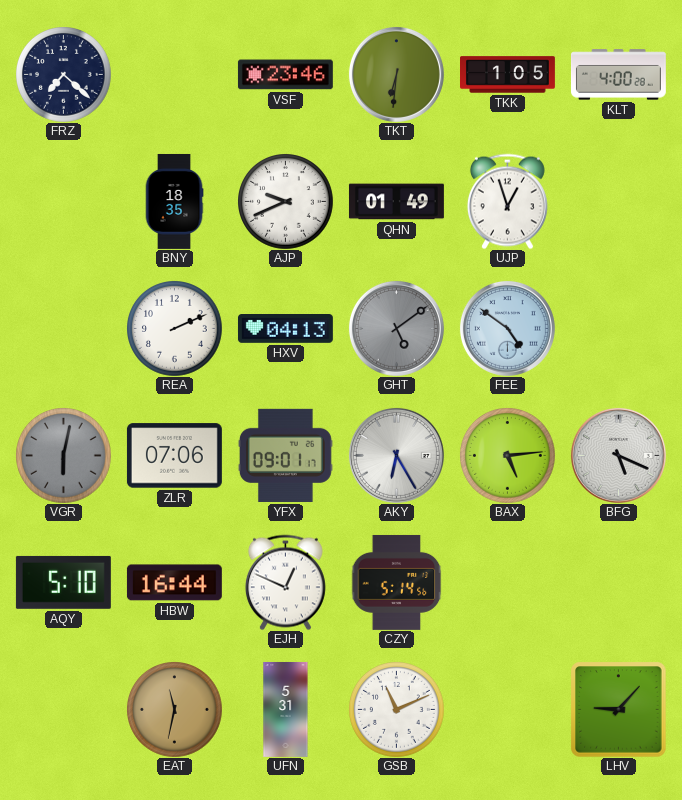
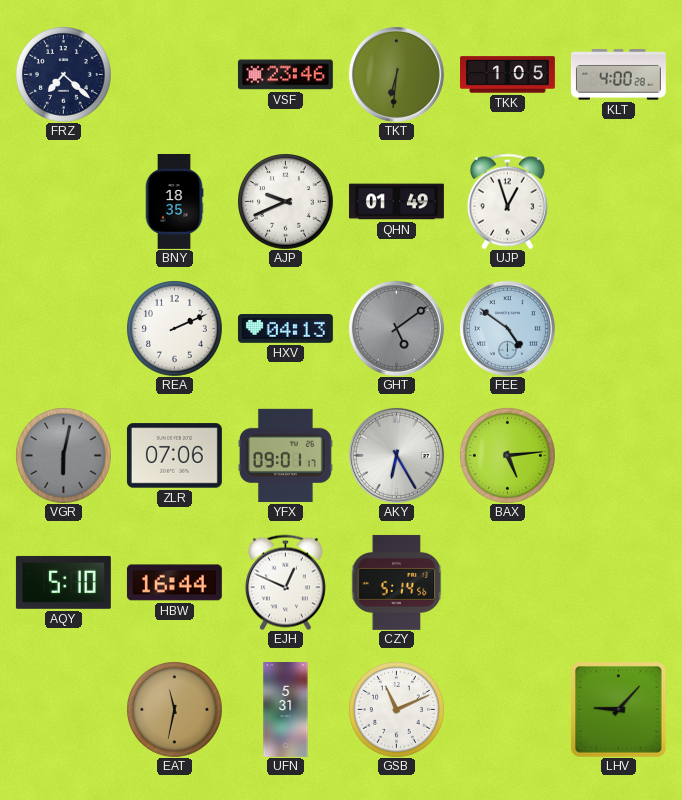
BFG: 5:19 -> none
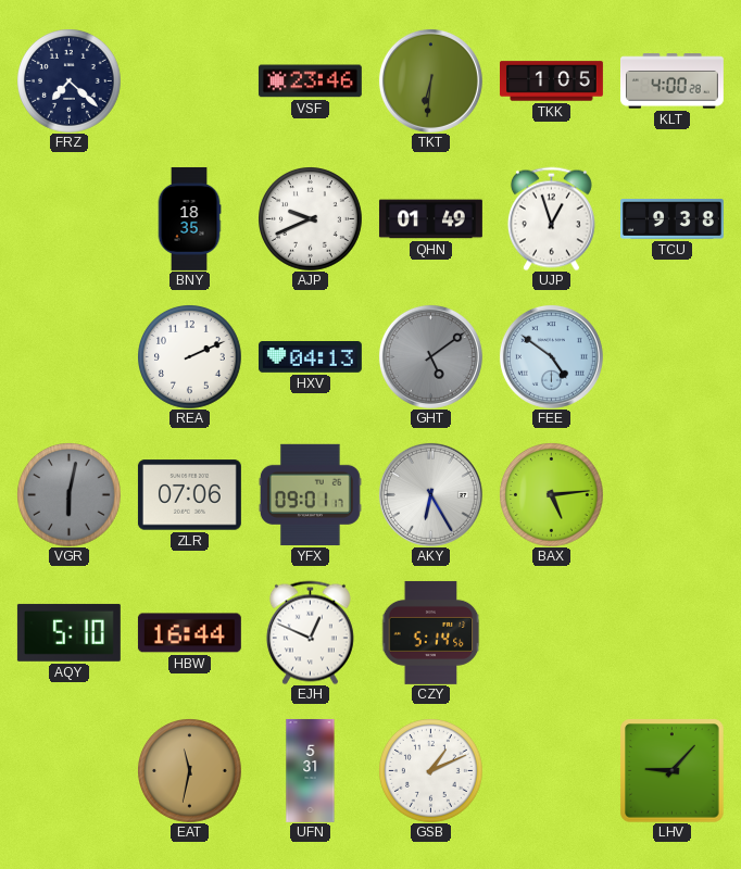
TCU: none -> 9:38
GSB: 11:11 -> 1:11
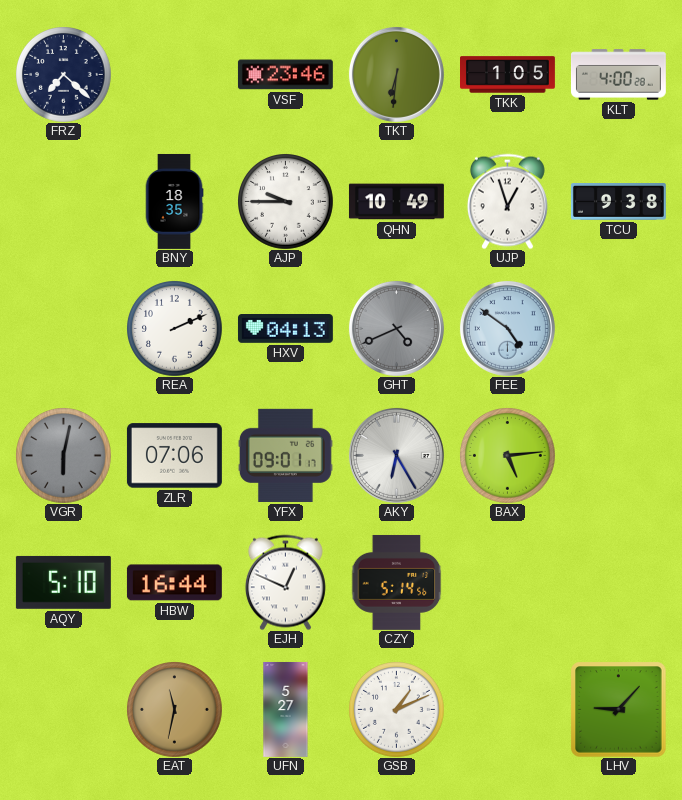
AJP: 9:41 -> 9:45
QHN: 01:49 -> 10:49
GHT: 5:09 -> 4:41
UFN: 5:31 -> 5:27
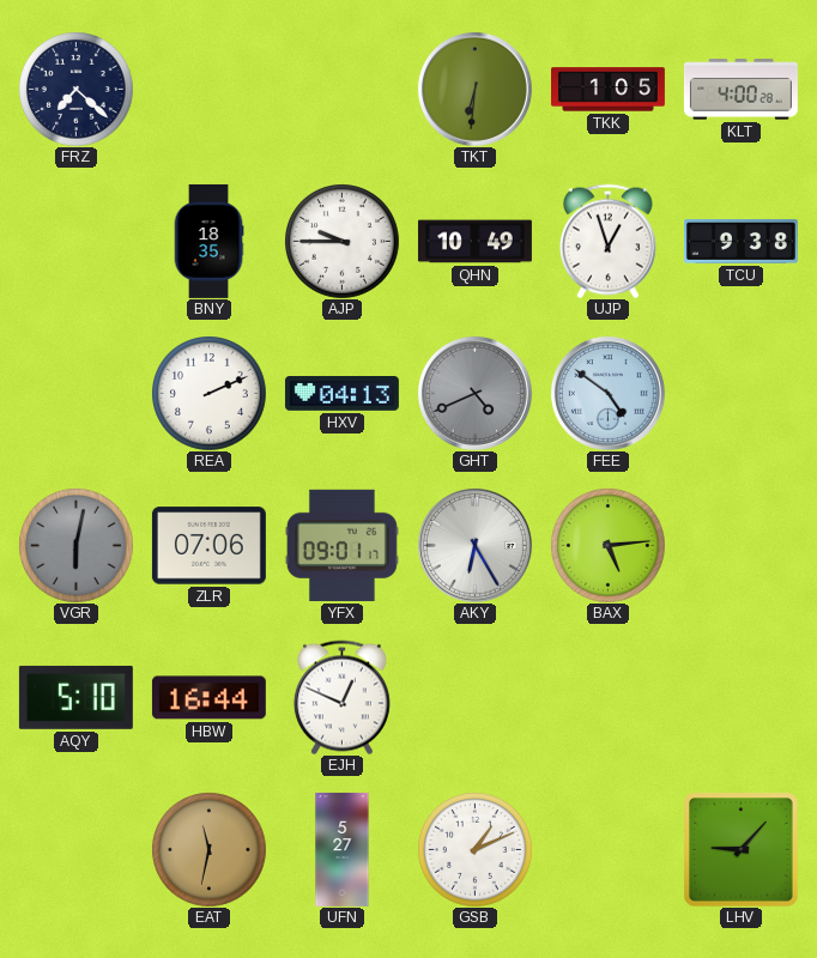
VSF: 23:46 -> none
CZY: 5:14 -> none
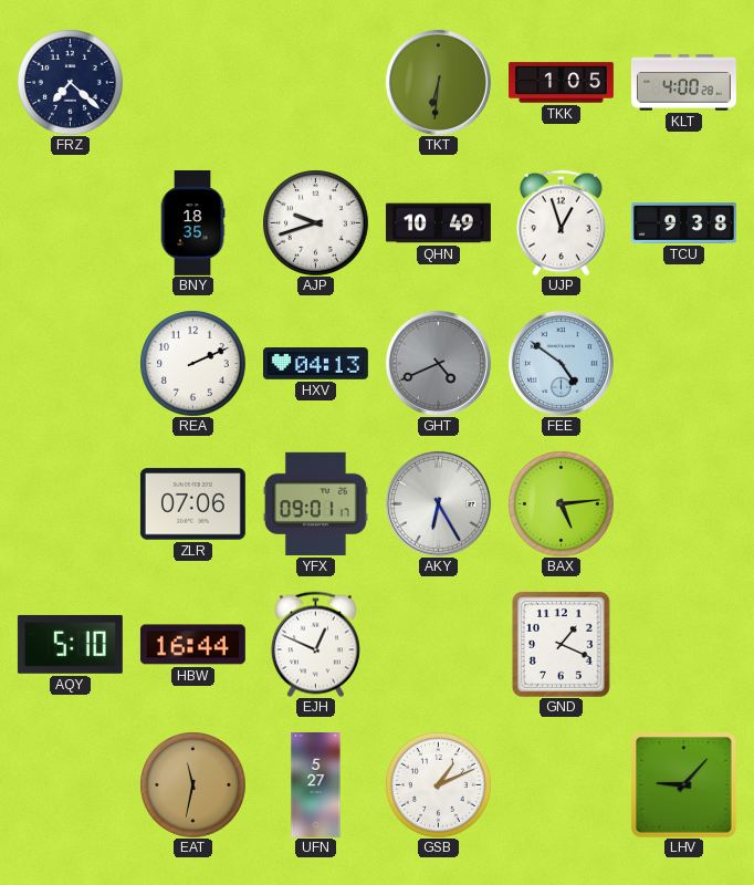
AJP: 9:45 -> 9:42
VGR: 6:02 -> none
GND: none -> 1:19
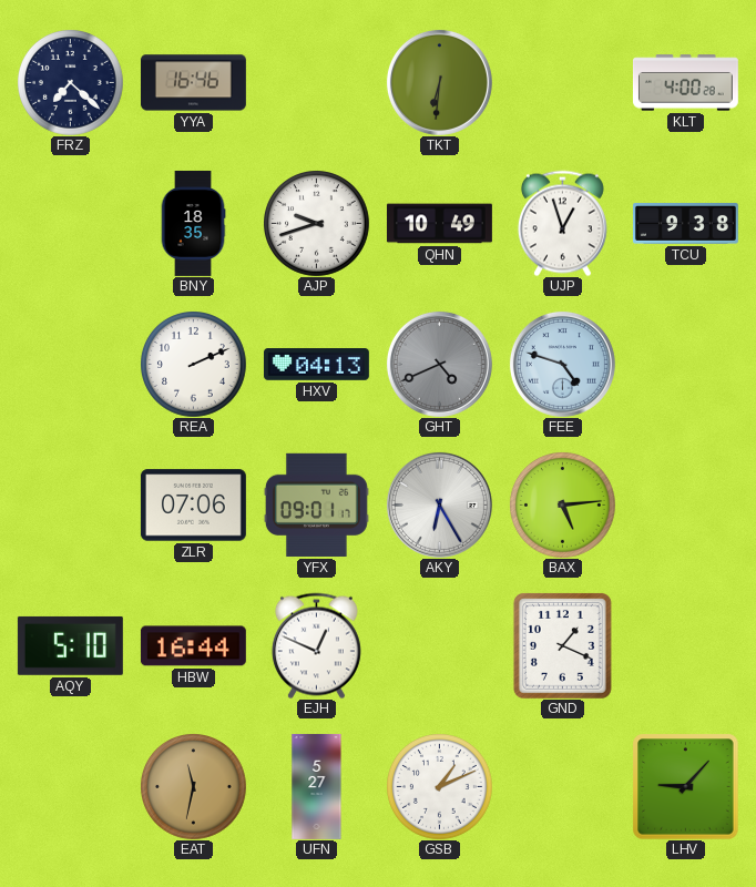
YYA: none -> 16:46
TKK: 1:05 -> none
FEE: 4:51 -> 4:48
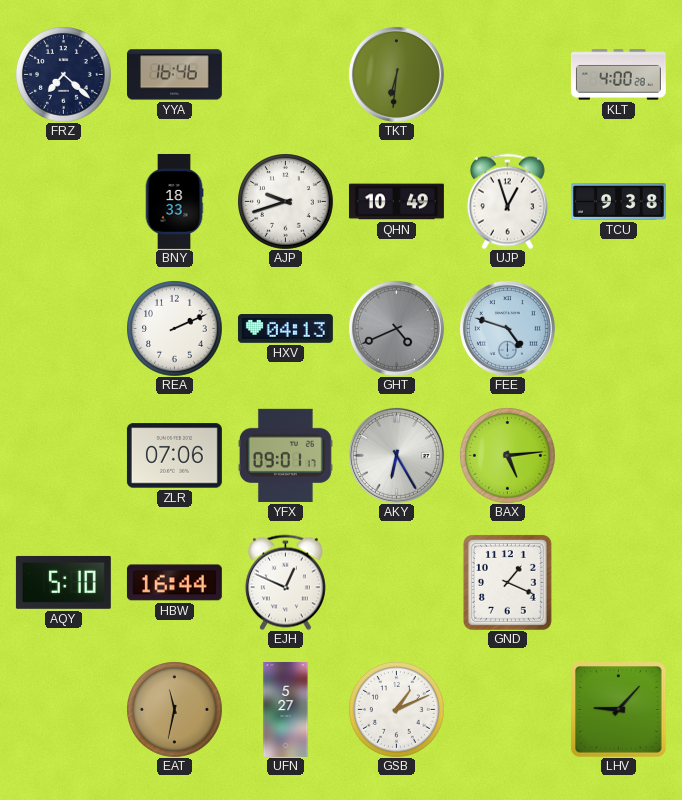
BNY: 18:35 -> 18:33
